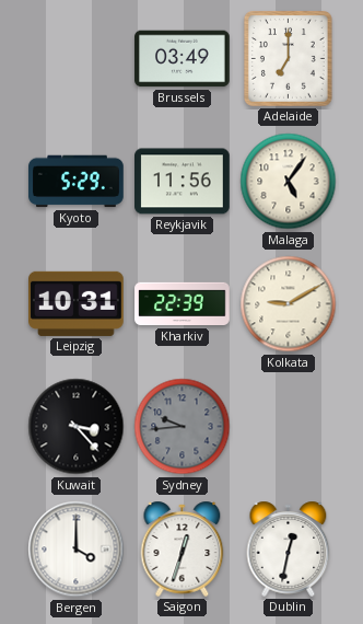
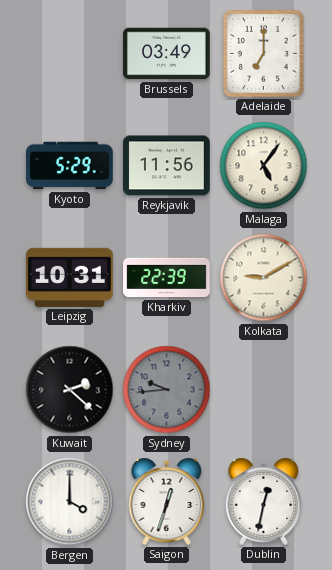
Kuwait: 3:23 -> 2:22
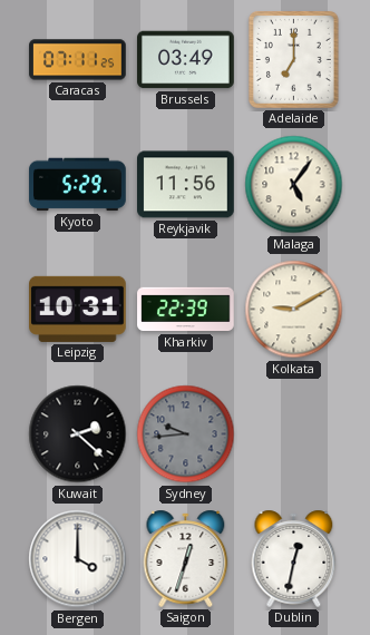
Caracas: none -> 07:11
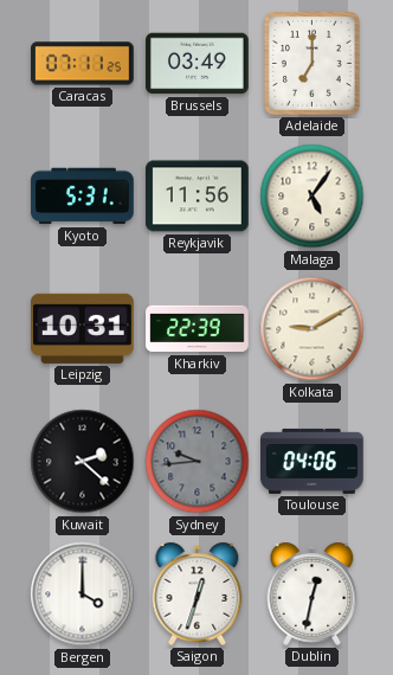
Kyoto: 5:29 -> 5:31
Toulouse: none -> 04:06
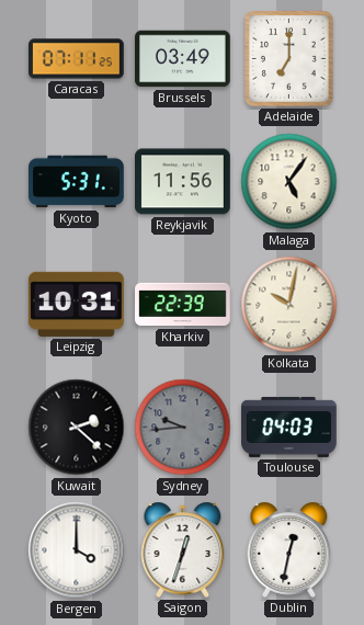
Kolkata: 9:10 -> 10:02
Toulouse: 04:06 -> 04:03
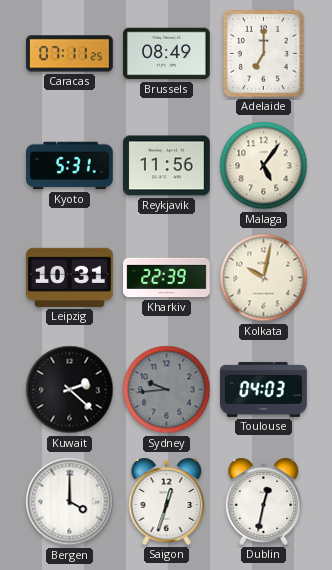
Brussels: 03:49 -> 08:49
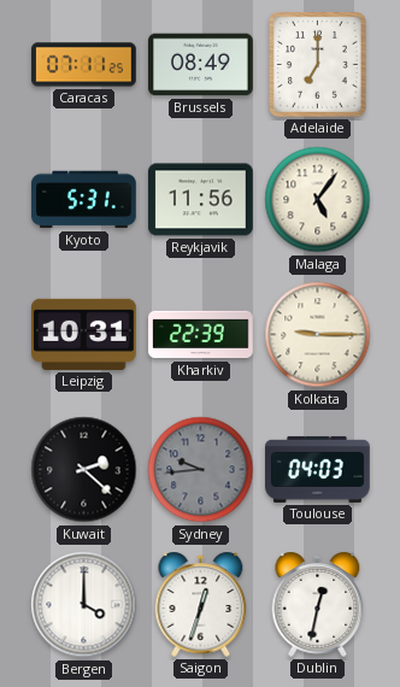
Kolkata: 10:02 -> 9:15
